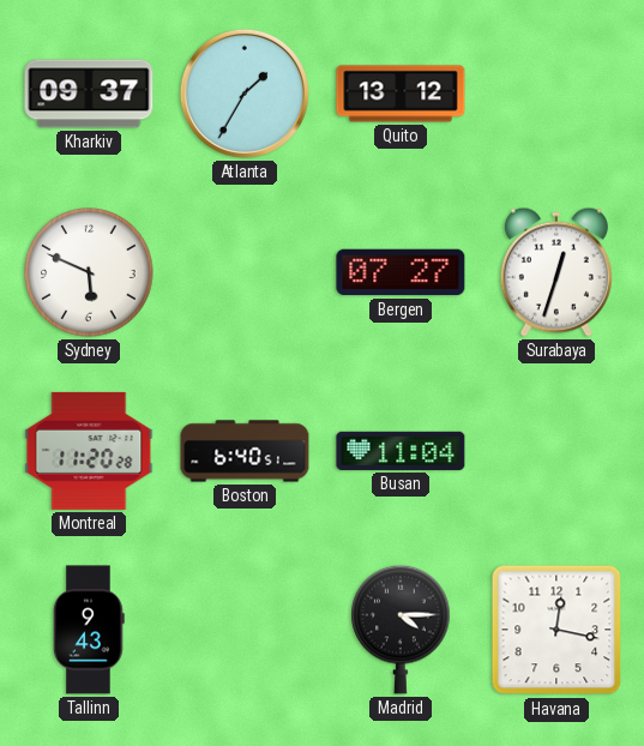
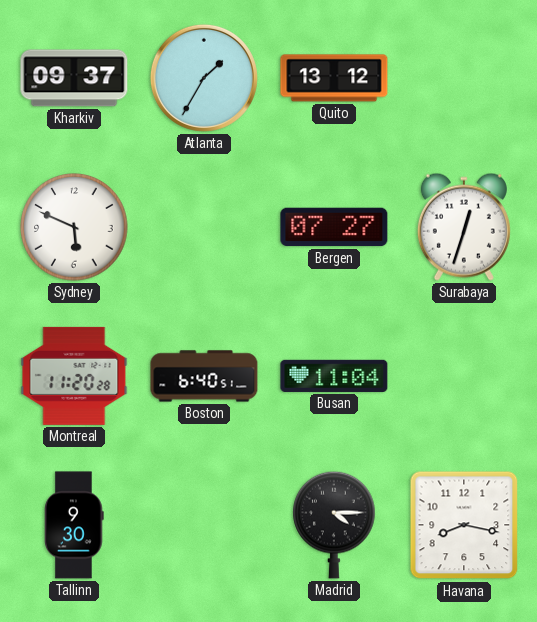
Tallinn: 9:43 -> 9:30
Havana: 12:17 -> 8:17
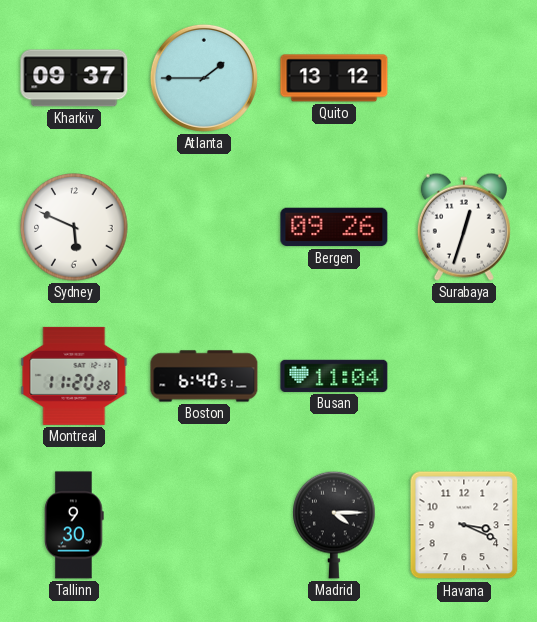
Atlanta: 1:35 -> 1:45
Bergen: 07:27 -> 09:26
Havana: 8:17 -> 3:19
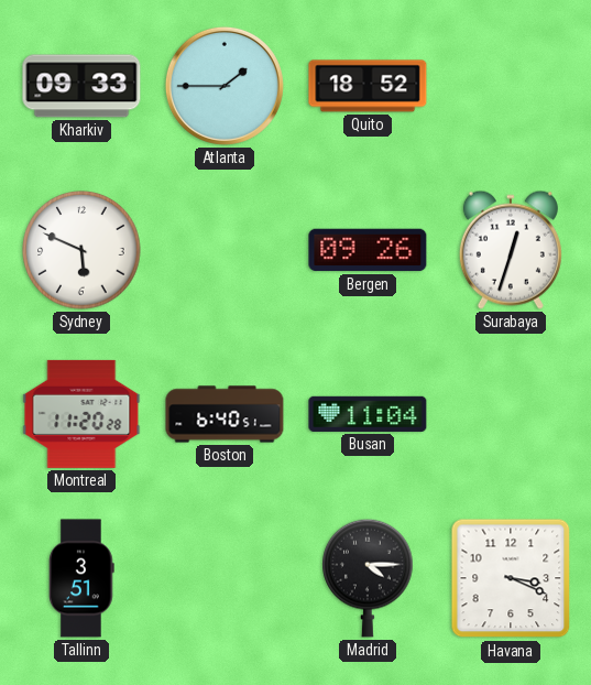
Kharkiv: 09:37 -> 09:33
Quito: 13:12 -> 18:52
Tallinn: 9:30 -> 3:51
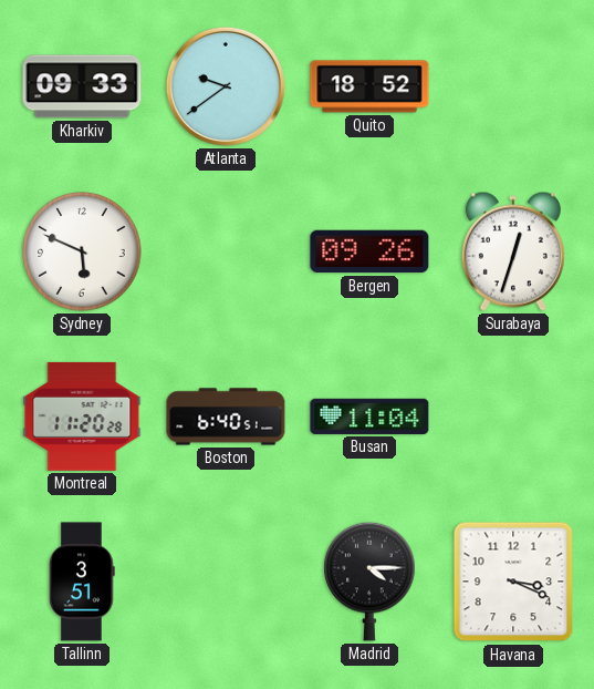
Atlanta: 1:45 -> 9:39
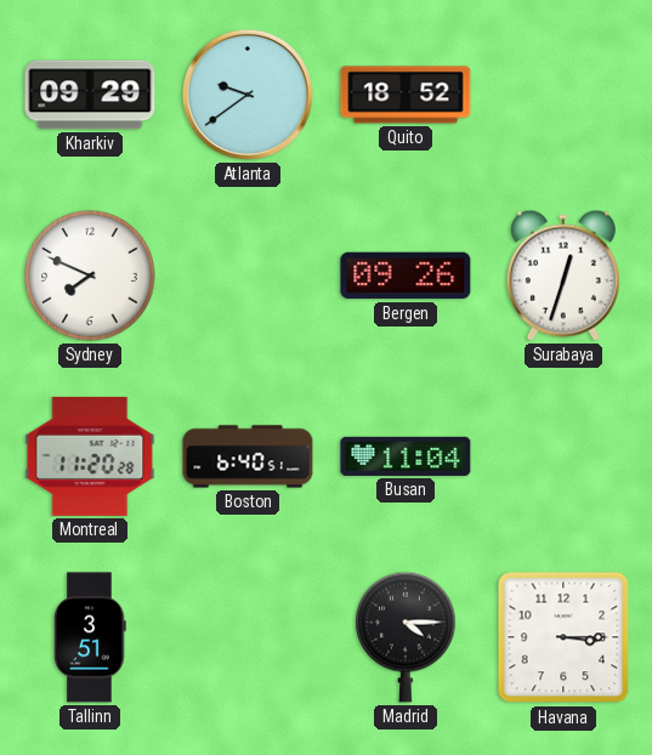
Kharkiv: 09:33 -> 09:29
Sydney: 5:49 -> 7:49
Havana: 3:19 -> 3:15
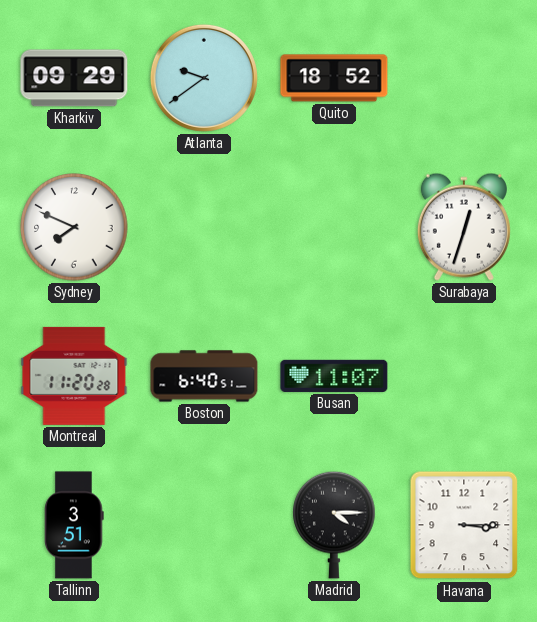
Bergen: 09:26 -> none
Busan: 11:04 -> 11:07
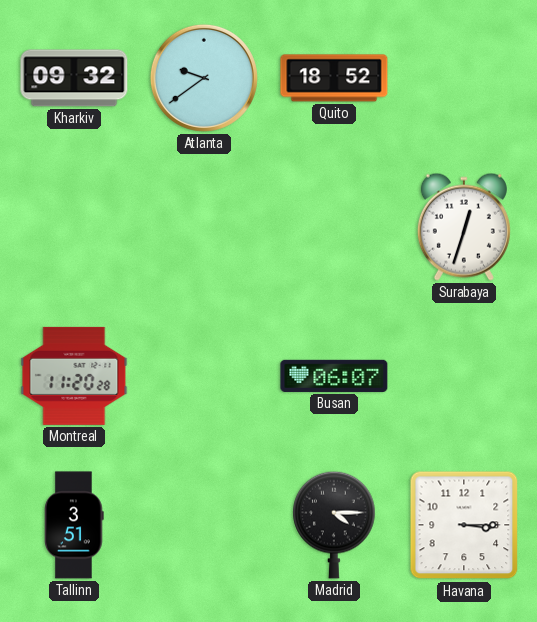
Kharkiv: 09:29 -> 09:32
Sydney: 7:49 -> none
Boston: 6:40 -> none
Busan: 11:07 -> 06:07
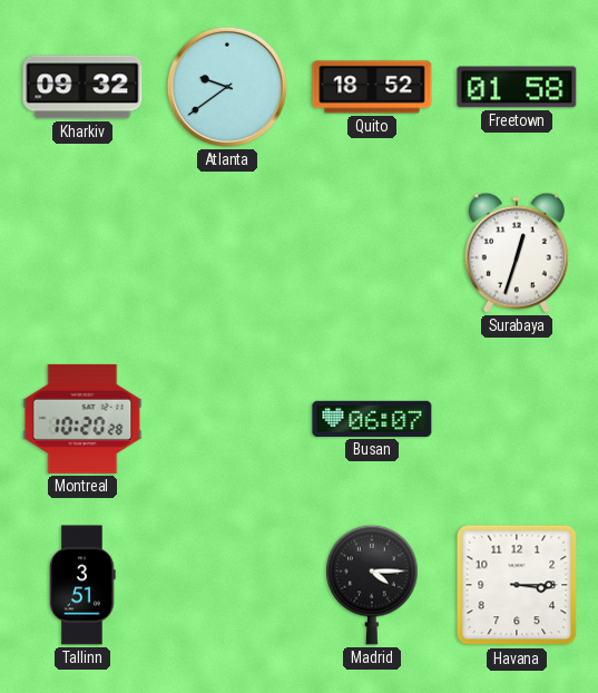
Freetown: none -> 01:58
Montreal: 11:20 -> 10:20
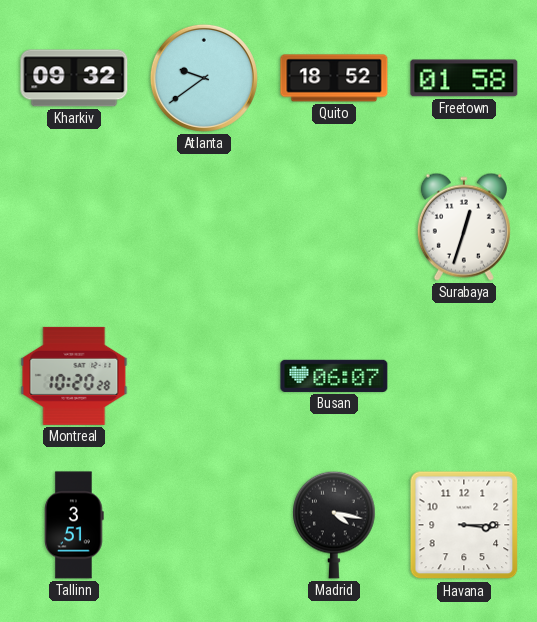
Madrid: 4:15 -> 4:17
